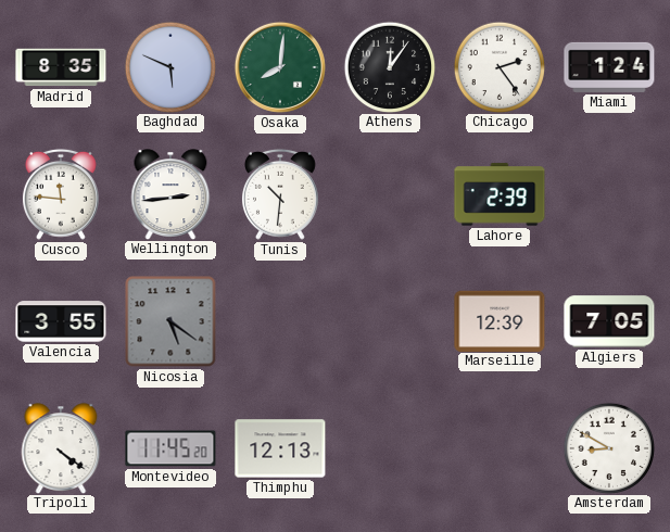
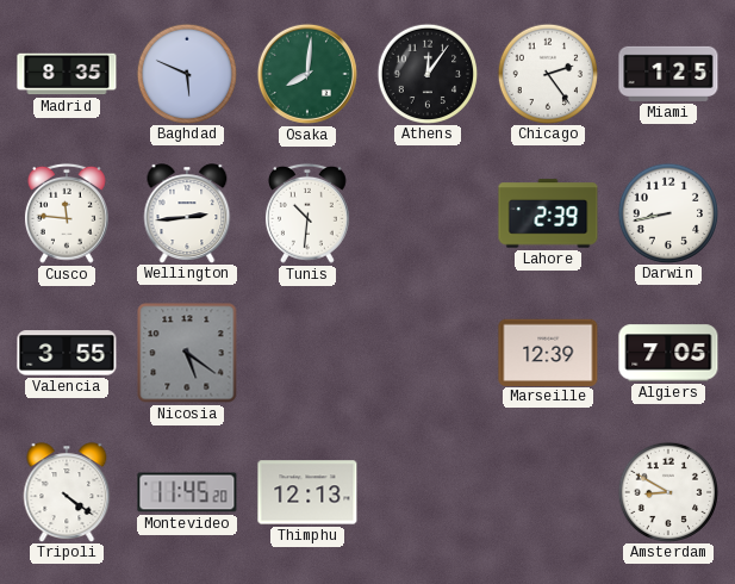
Miami: 1:24 -> 1:25
Darwin: none -> 8:43
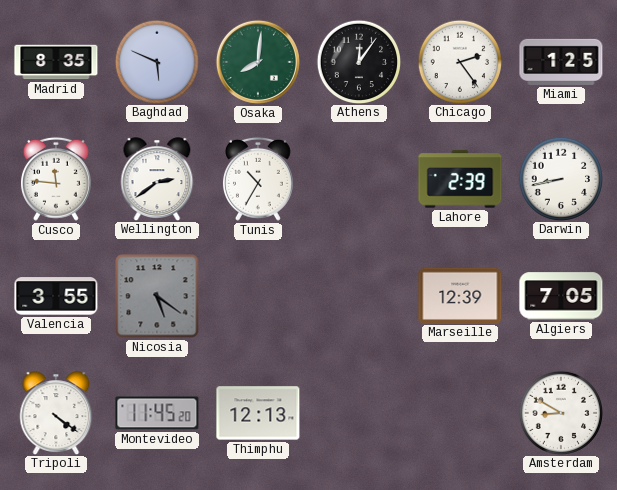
Wellington: 2:44 -> 2:39
Tunis: 10:31 -> 10:35
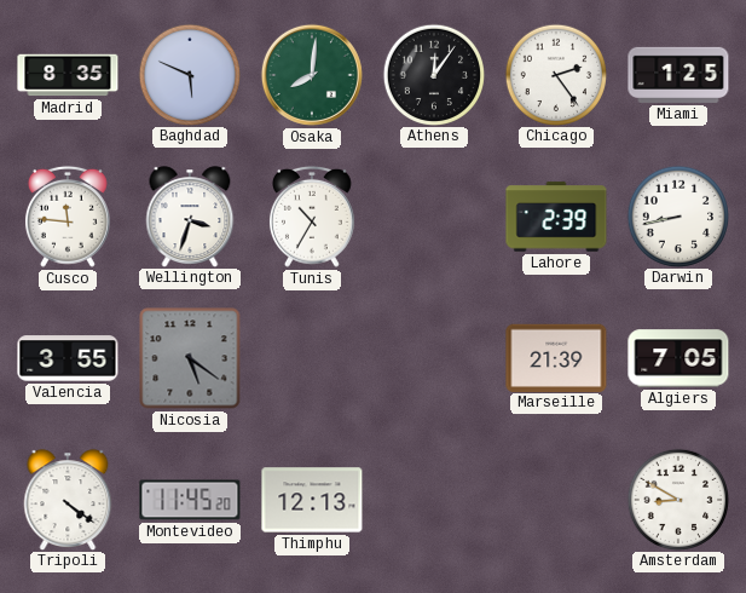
Wellington: 2:39 -> 3:33
Marseille: 12:39 -> 21:39
